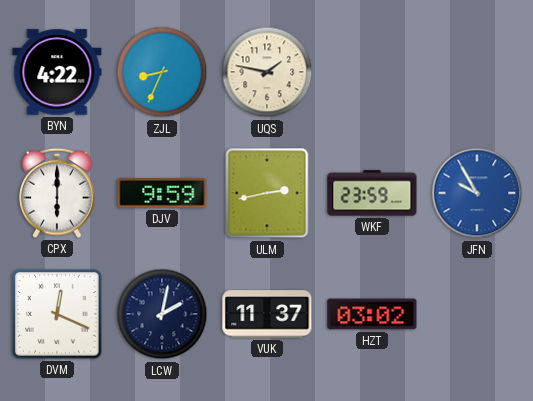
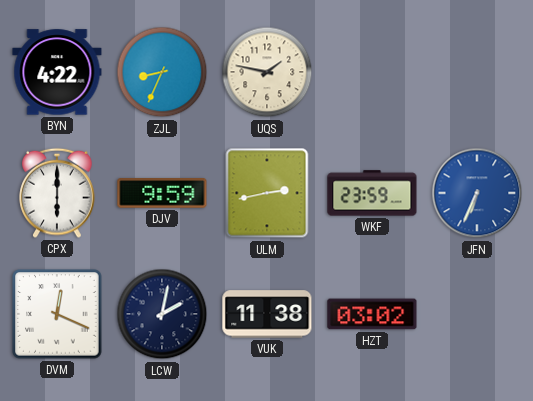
JFN: 9:55 -> 6:34
VUK: 11:37 -> 11:38
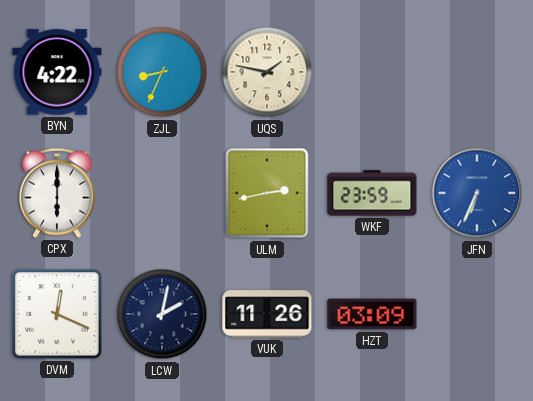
DJV: 9:59 -> none
VUK: 11:38 -> 11:26
HZT: 03:02 -> 03:09
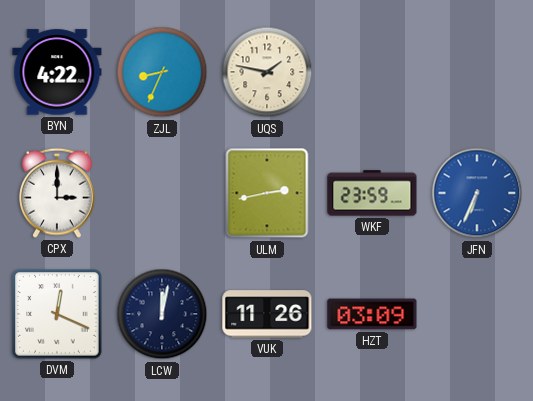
CPX: 6:00 -> 3:00
LCW: 2:02 -> 12:02
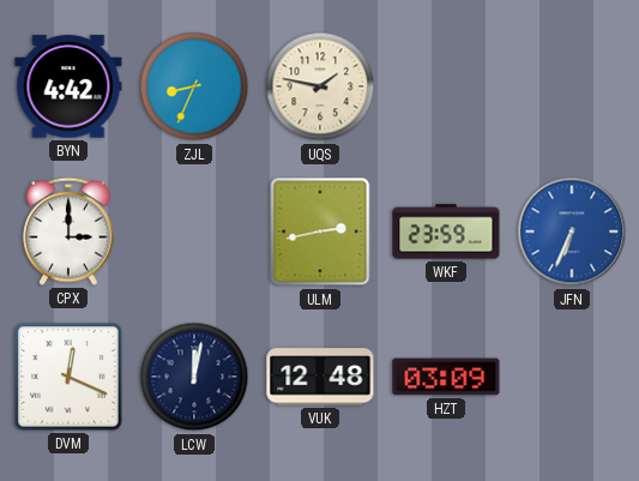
BYN: 4:22 -> 4:42
VUK: 11:26 -> 12:48
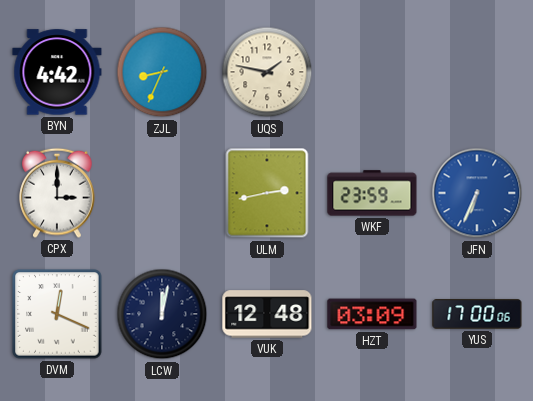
YUS: none -> 17:00
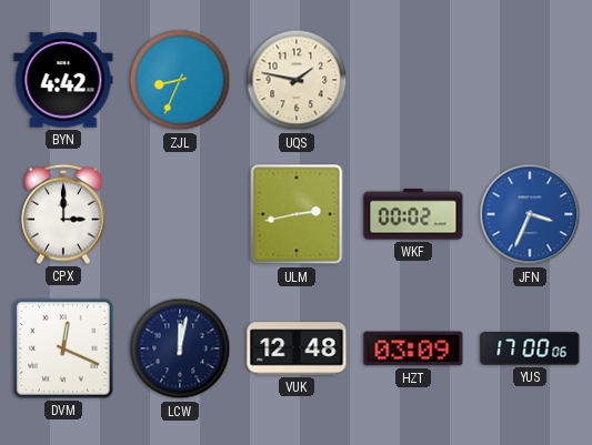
WKF: 23:59 -> 00:02
JFN: 6:34 -> 3:34
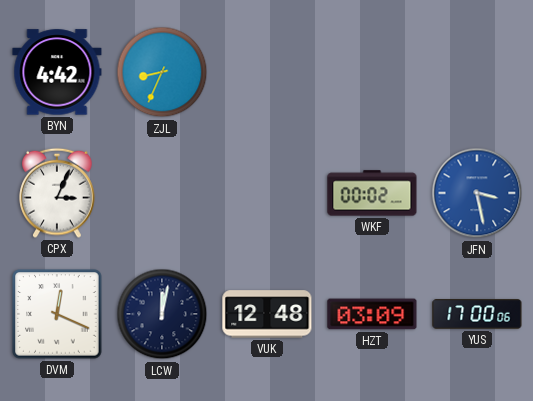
UQS: 1:47 -> none
CPX: 3:00 -> 3:04
ULM: 2:43 -> none
JFN: 3:34 -> 3:28
